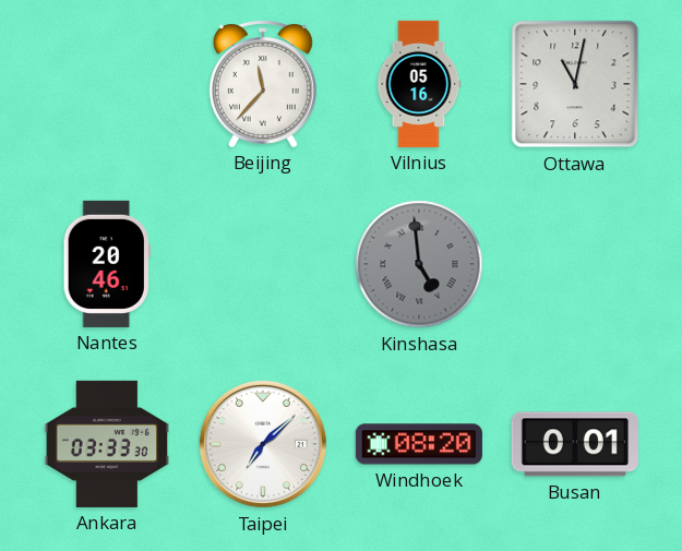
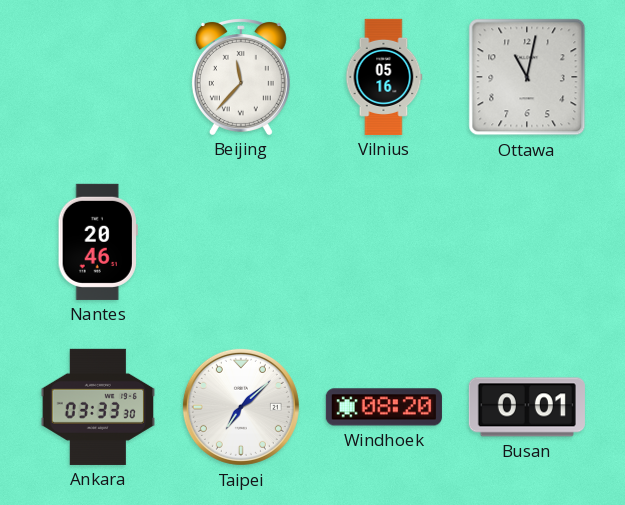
Kinshasa: 4:59 -> none
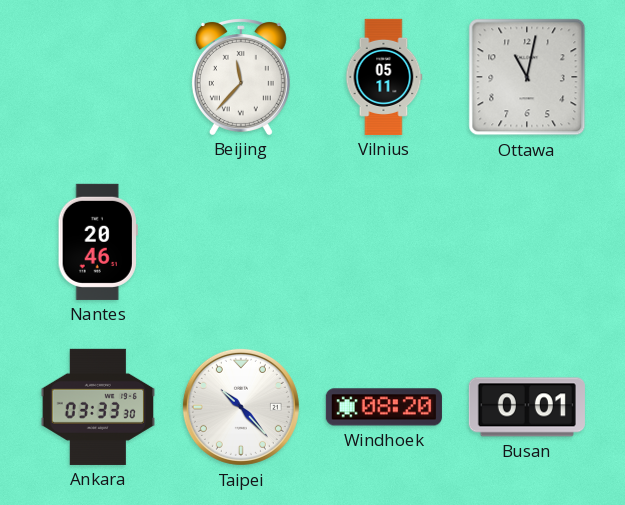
Vilnius: 05:16 -> 05:11
Taipei: 7:08 -> 10:23
